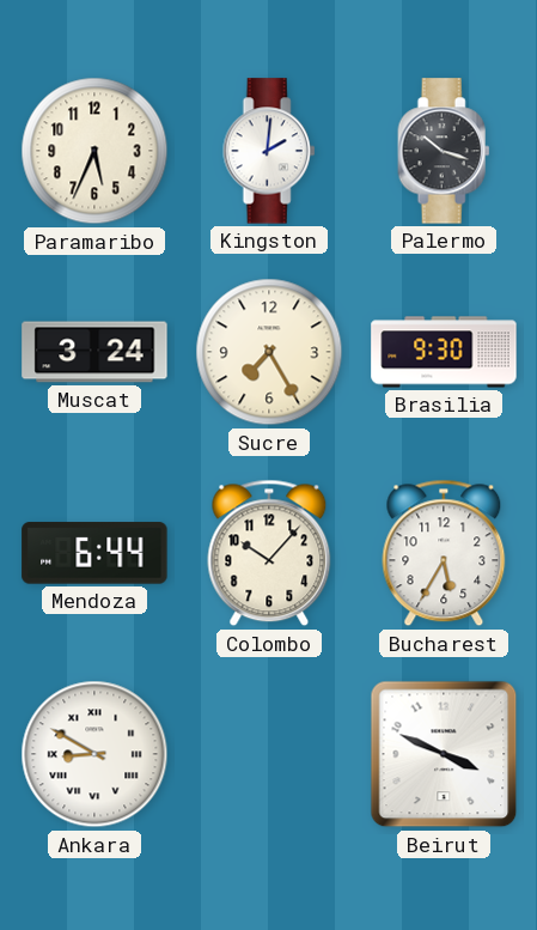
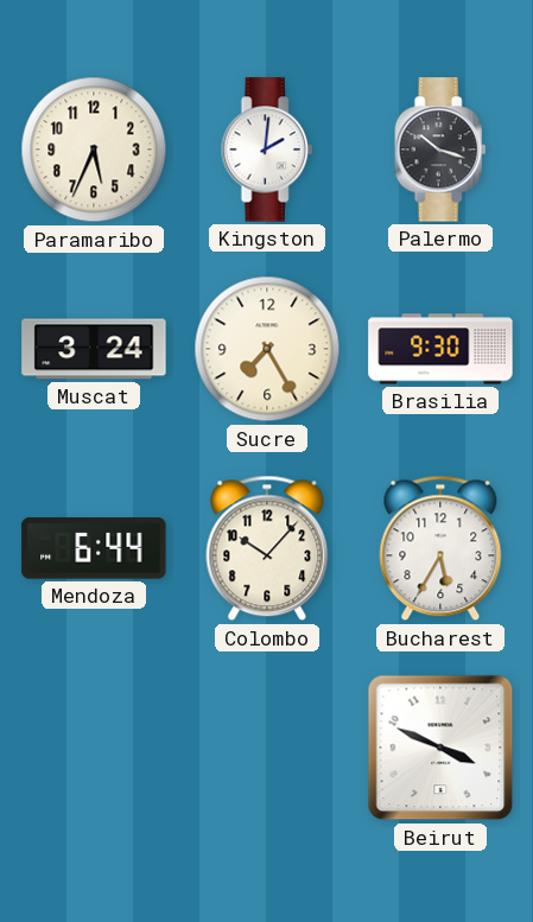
Ankara: 8:50 -> none
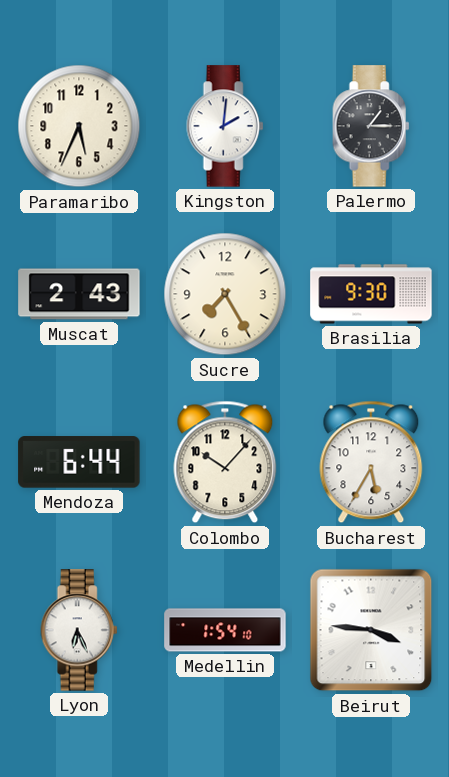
Palermo: 10:18 -> 1:15
Muscat: 3:24 -> 2:43
Lyon: none -> 6:26
Medellin: none -> 1:54
Beirut: 3:49 -> 3:46
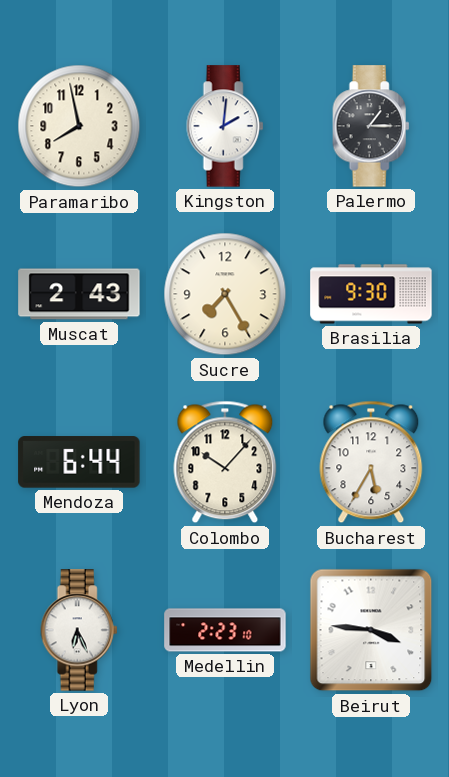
Paramaribo: 5:34 -> 7:58
Medellin: 1:54 -> 2:23
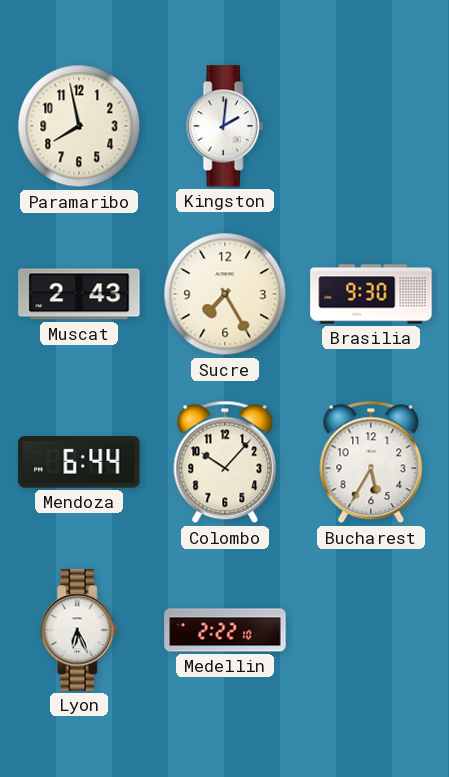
Palermo: 1:15 -> none
Medellin: 2:23 -> 2:22
Beirut: 3:46 -> none
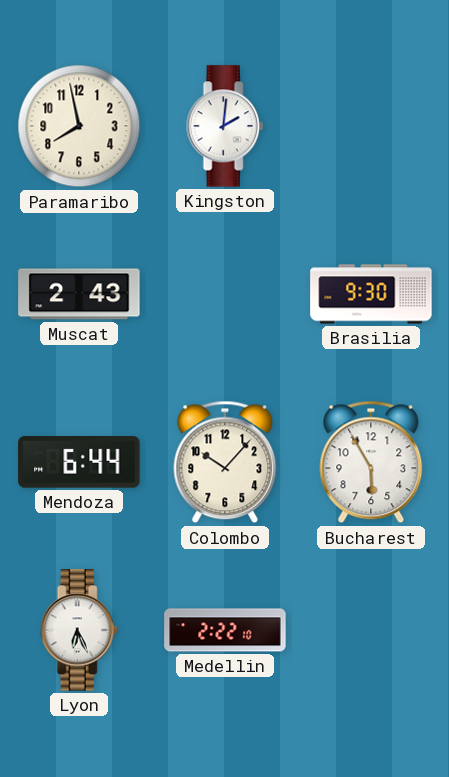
Sucre: 7:25 -> none
Bucharest: 5:35 -> 5:55
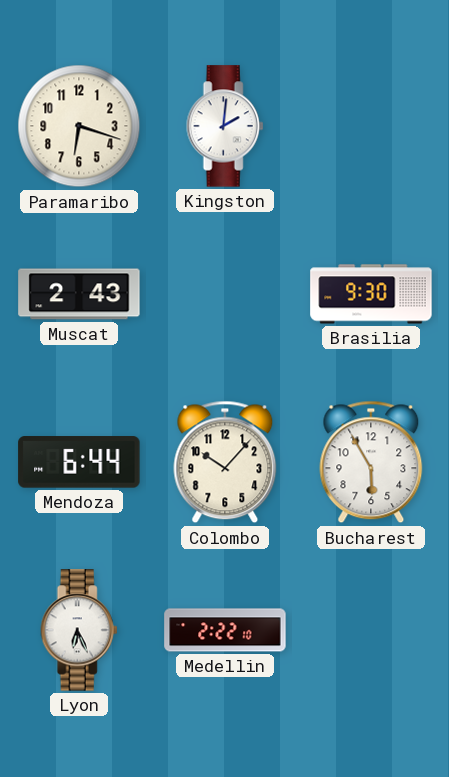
Paramaribo: 7:58 -> 6:18
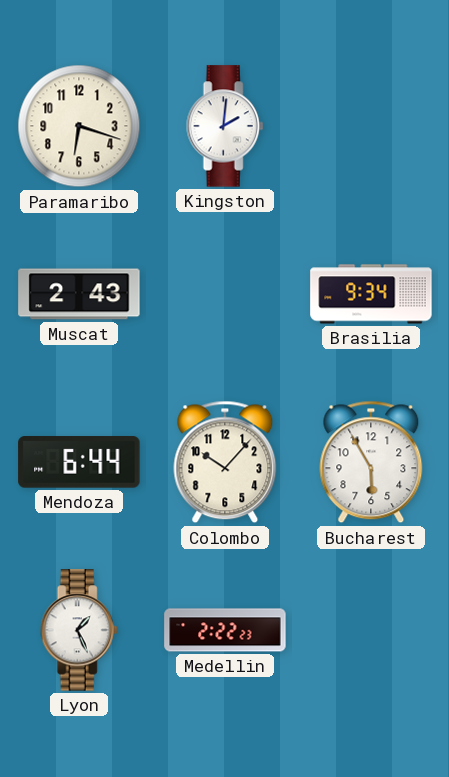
Brasilia: 9:30 -> 9:34
Lyon: 6:26 -> 1:26
Medellin: 2:22:10 -> 2:22:23
